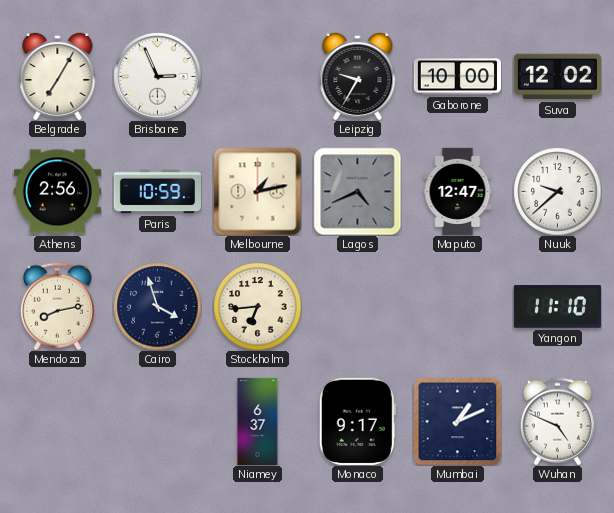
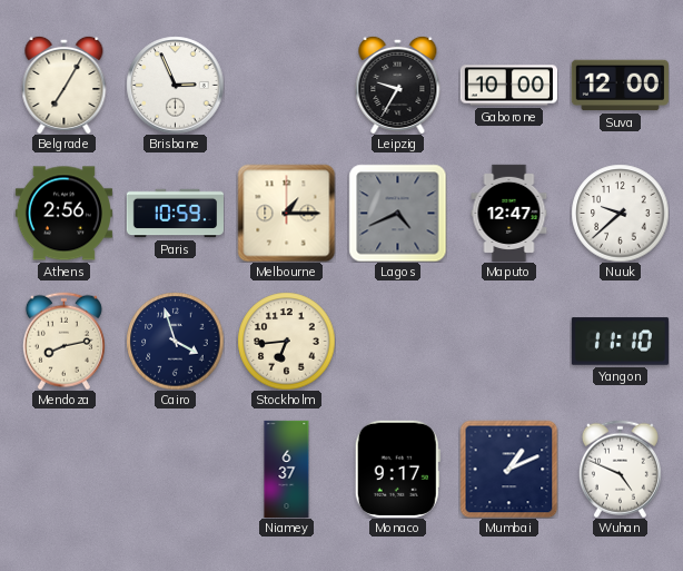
Suva: 12:02 -> 12:00
Melbourne: 1:13 -> 1:15
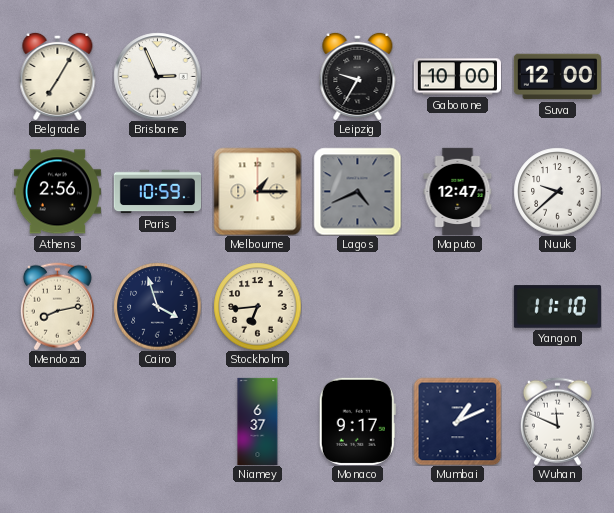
Wuhan: 4:49 -> 11:49
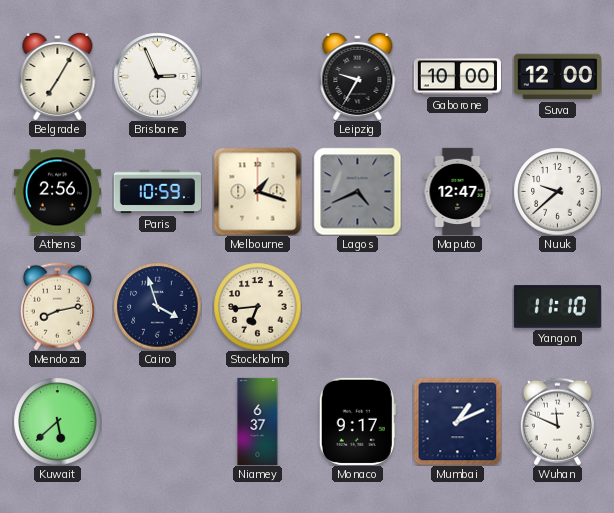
Melbourne: 1:15 -> 1:18
Kuwait: none -> 5:38
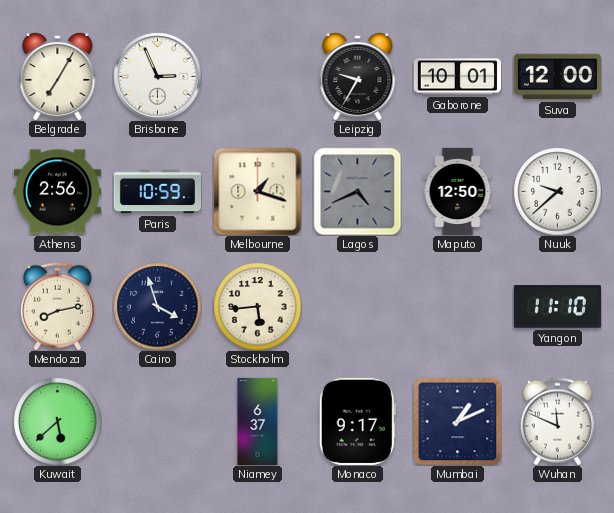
Gaborone: 10:00 -> 10:01
Maputo: 12:47 -> 12:50
Stockholm: 6:44 -> 5:44
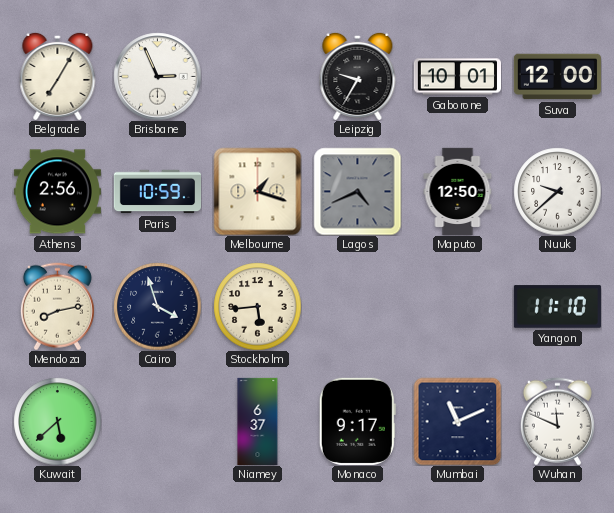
Mumbai: 1:11 -> 11:11
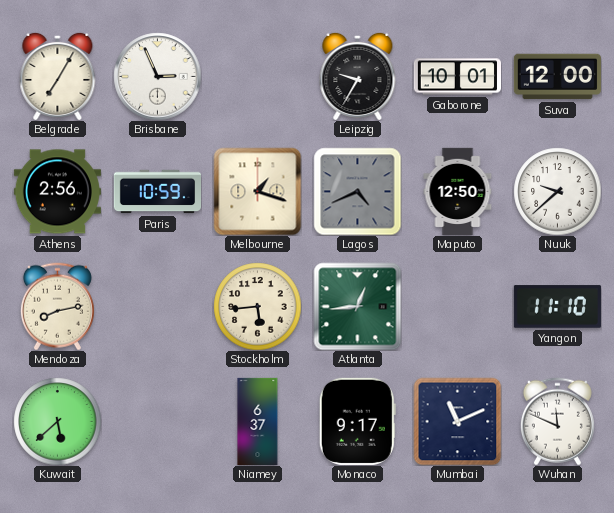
Cairo: 3:57 -> none
Atlanta: none -> 12:44
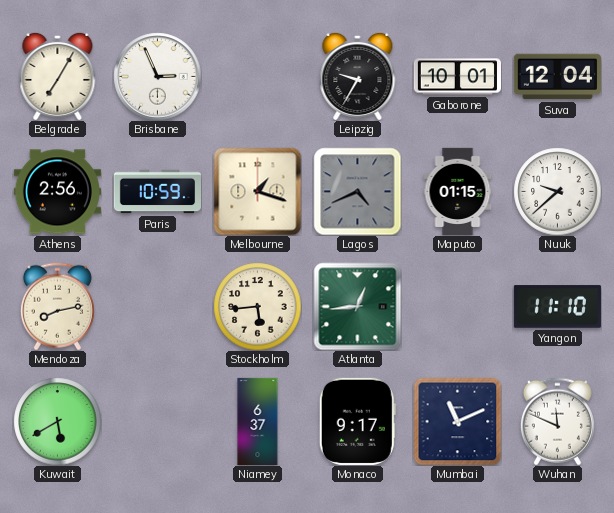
Suva: 12:00 -> 12:04
Maputo: 12:50 -> 01:15
Kuwait: 5:38 -> 5:40
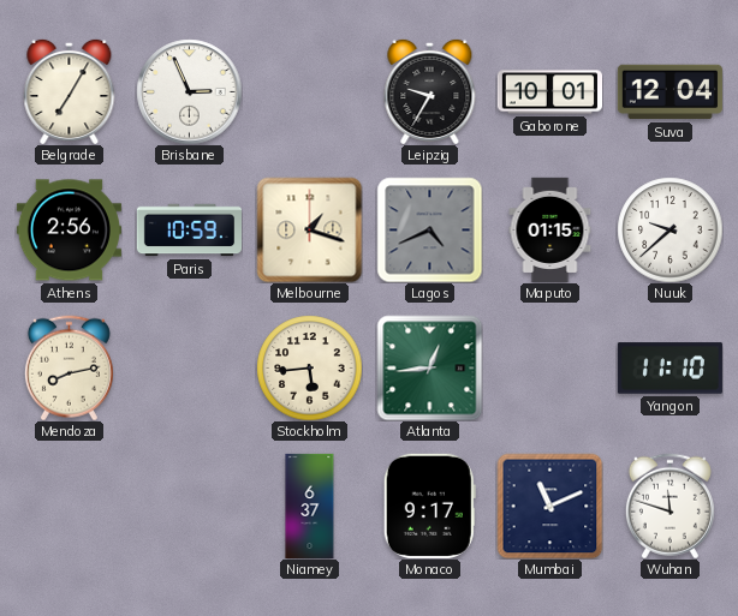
Kuwait: 5:40 -> none
Wuhan: 11:49 -> 11:48
